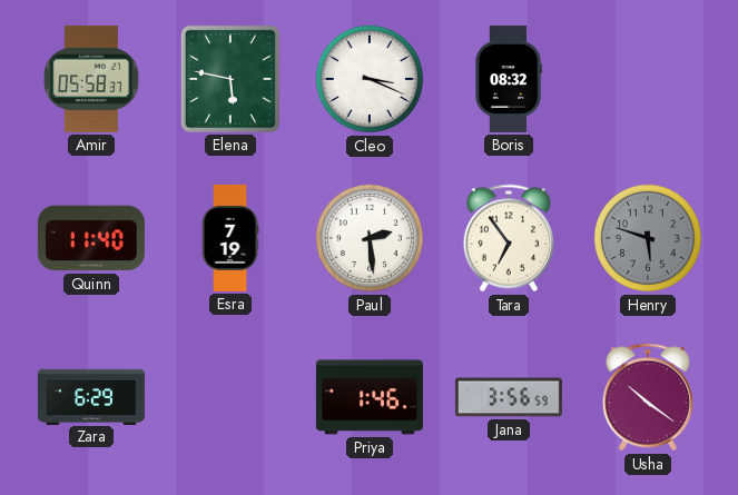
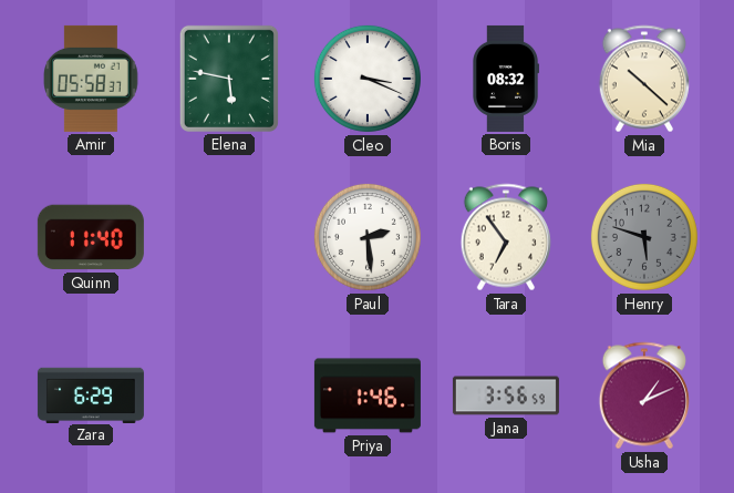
Mia: none -> 10:22
Esra: 7:19 -> none
Usha: 10:21 -> 1:11
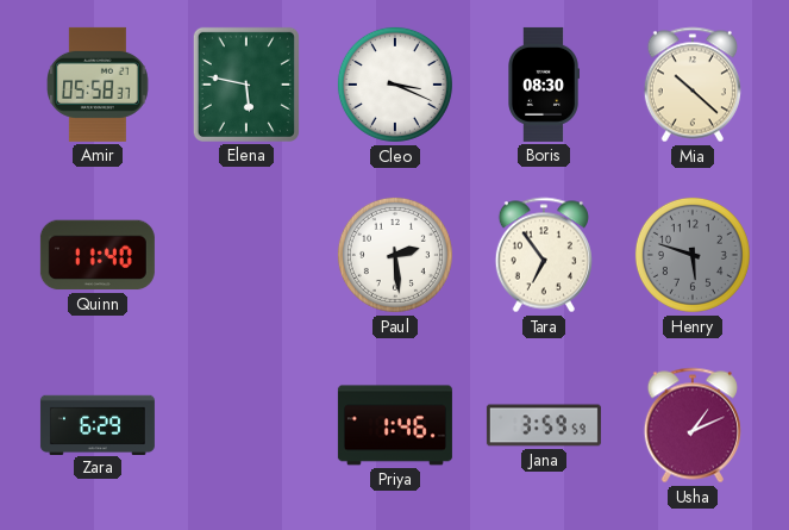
Boris: 08:32 -> 08:30
Jana: 3:56 -> 3:59
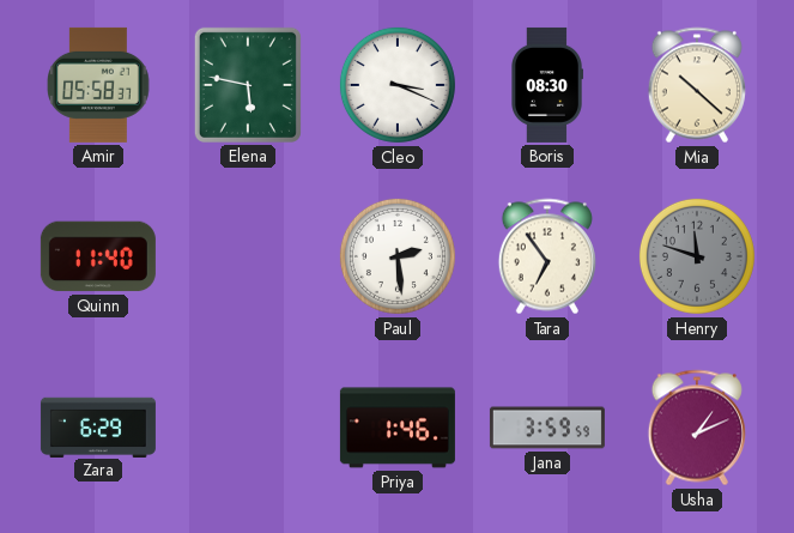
Henry: 5:48 -> 11:48
